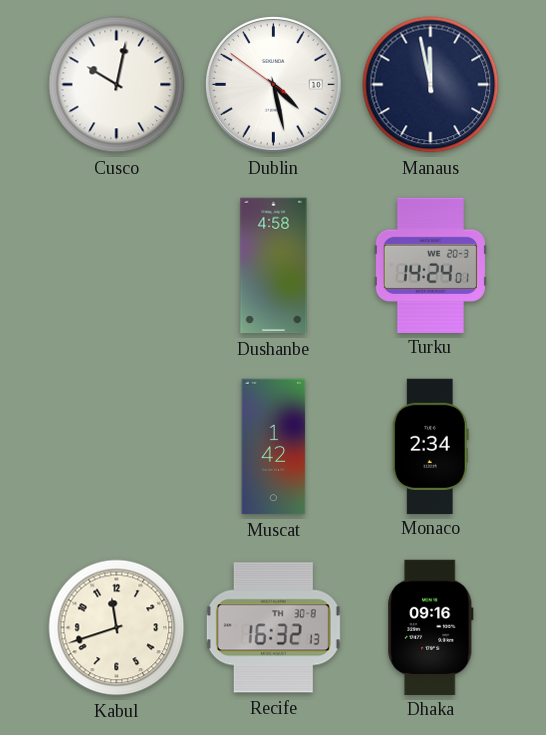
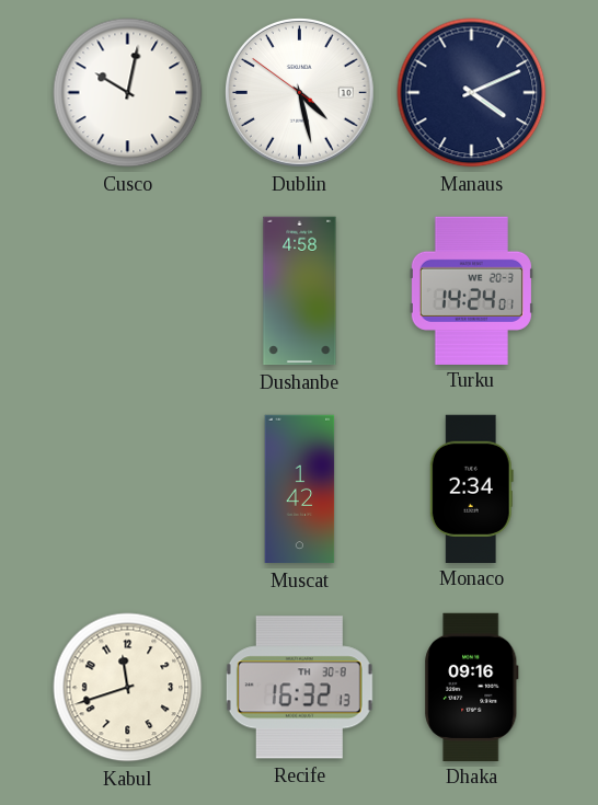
Manaus: 11:58 -> 4:11
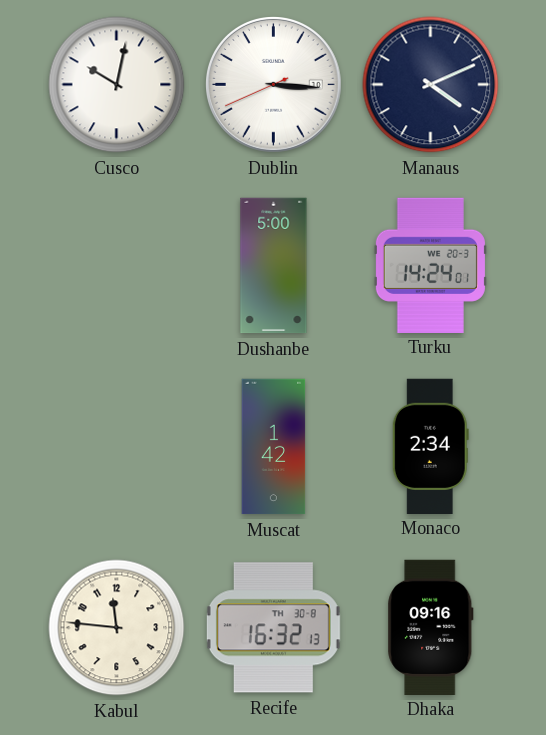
Dublin: 4:27 -> 3:15
Dushanbe: 4:58 -> 5:00
Kabul: 11:42 -> 11:46
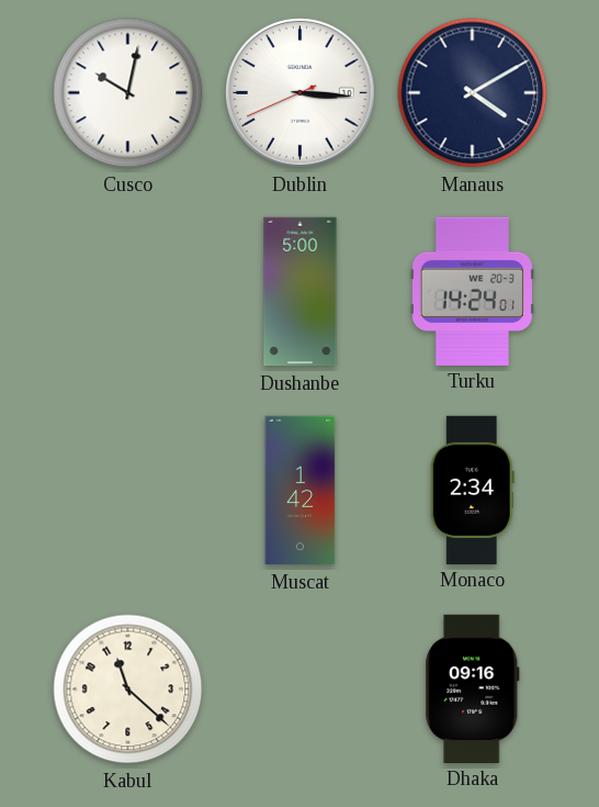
Manaus: 4:11 -> 4:10
Kabul: 11:46 -> 11:22
Recife: 16:32 -> none
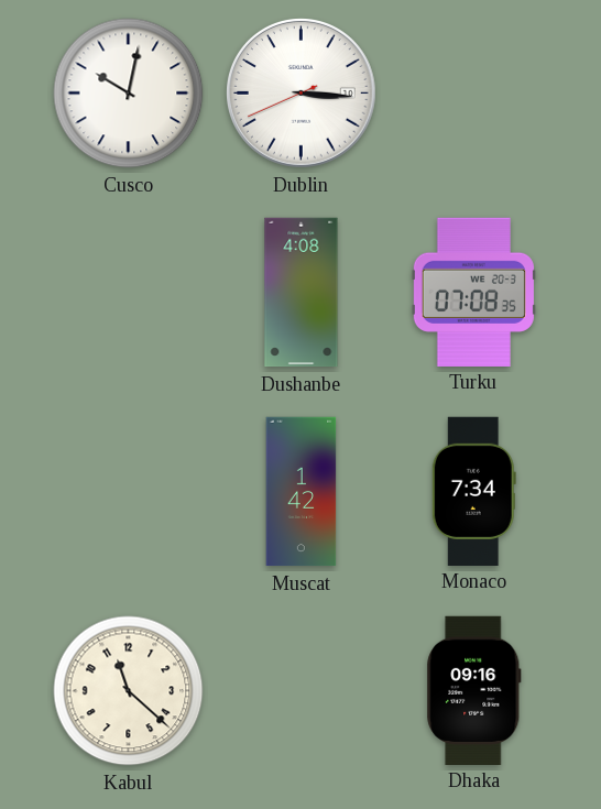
Manaus: 4:10 -> none
Dushanbe: 5:00 -> 4:08
Turku: 14:24 -> 07:08
Monaco: 2:34 -> 7:34
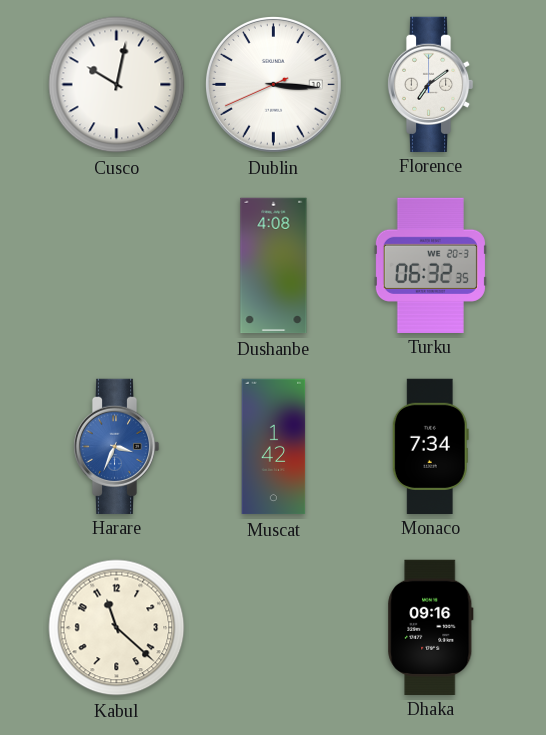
Florence: none -> 7:09
Turku: 07:08 -> 06:32
Harare: none -> 3:34
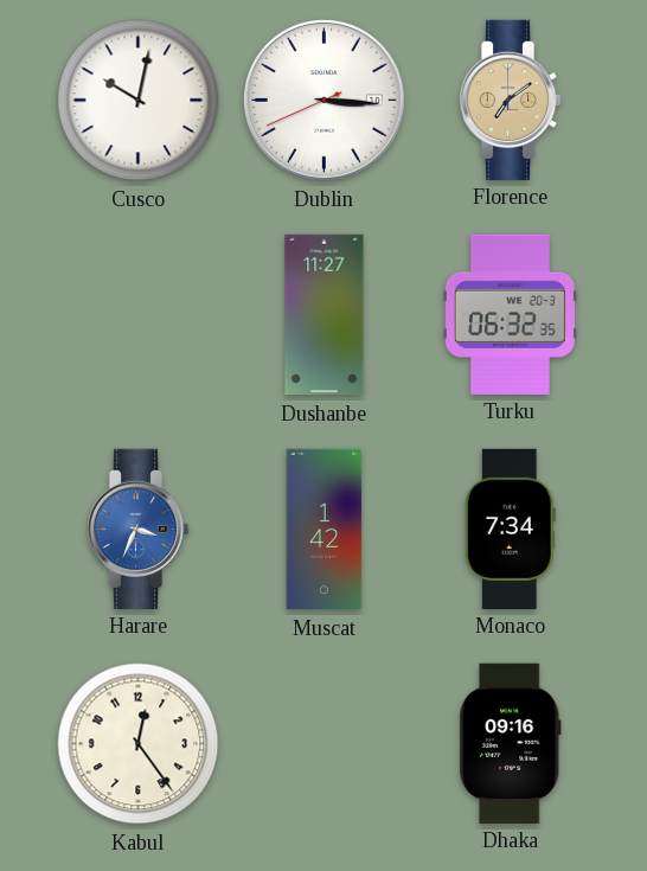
Florence dial: white -> champagne
Dushanbe: 4:08 -> 11:27
Kabul: 11:22 -> 12:24
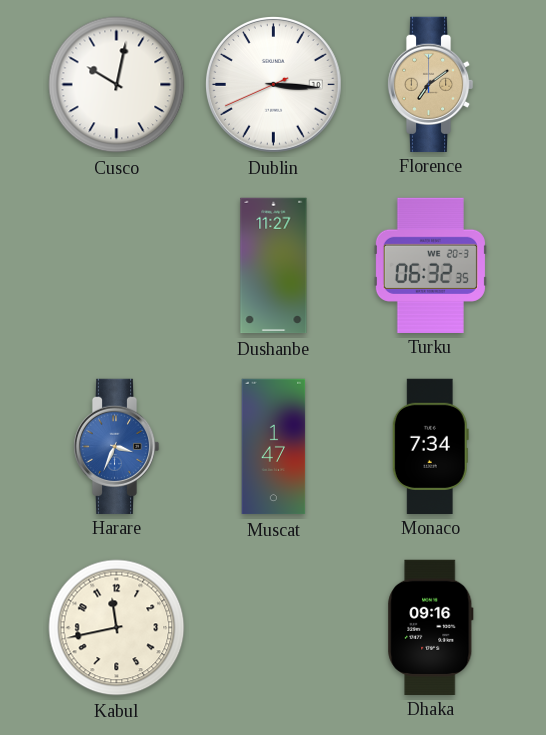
Muscat: 1:42 -> 1:47
Kabul: 12:24 -> 11:43
